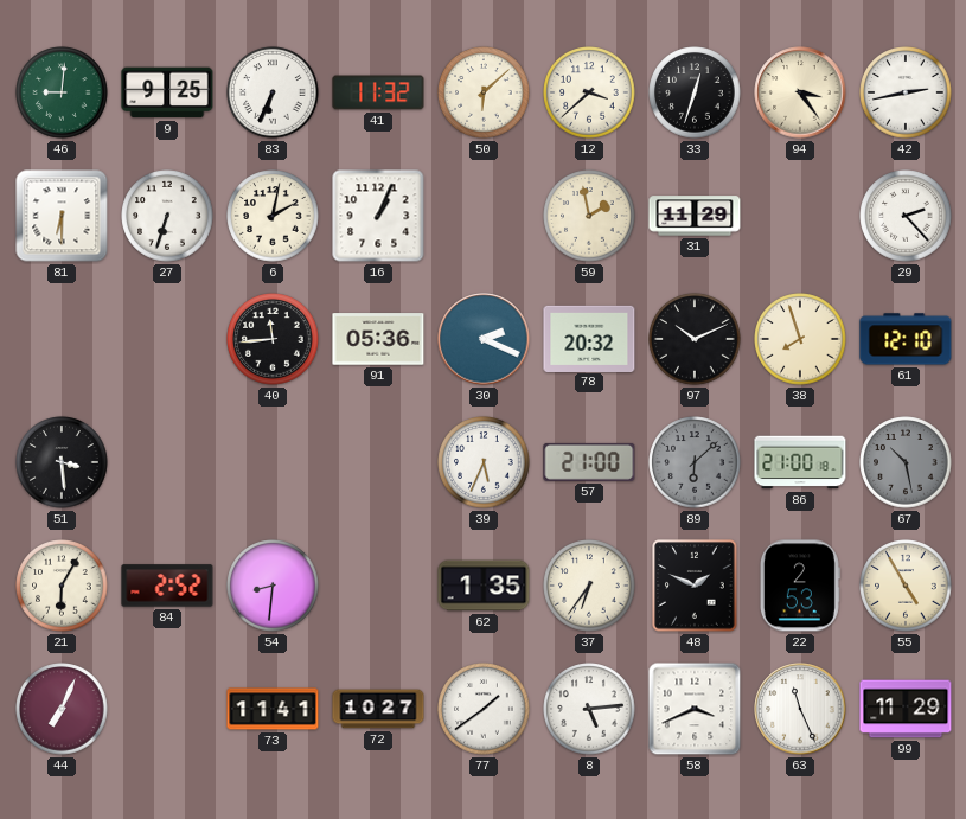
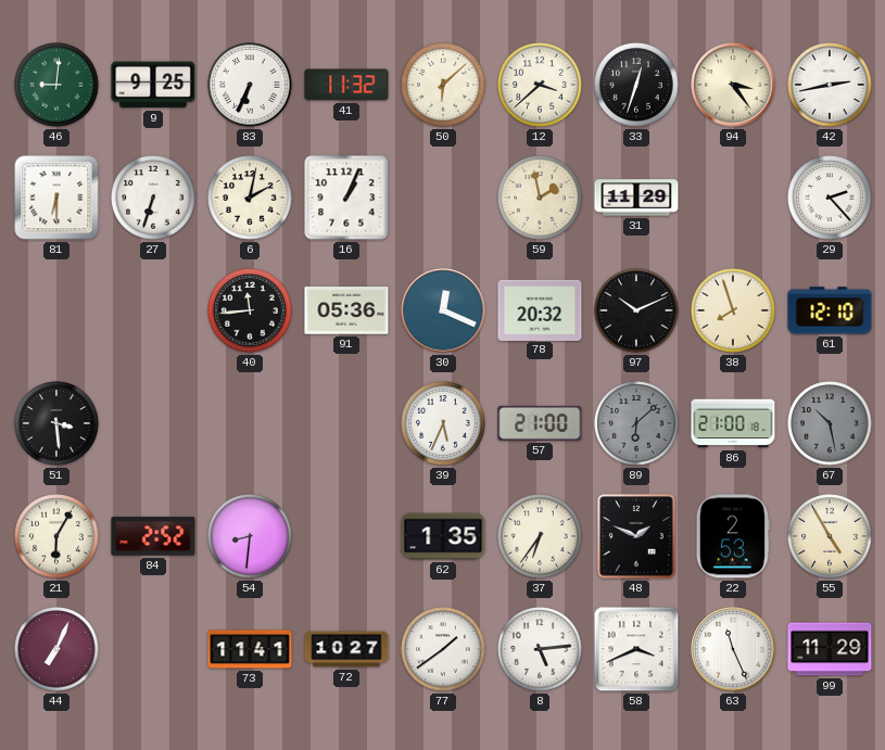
30: 2:19 -> 12:19
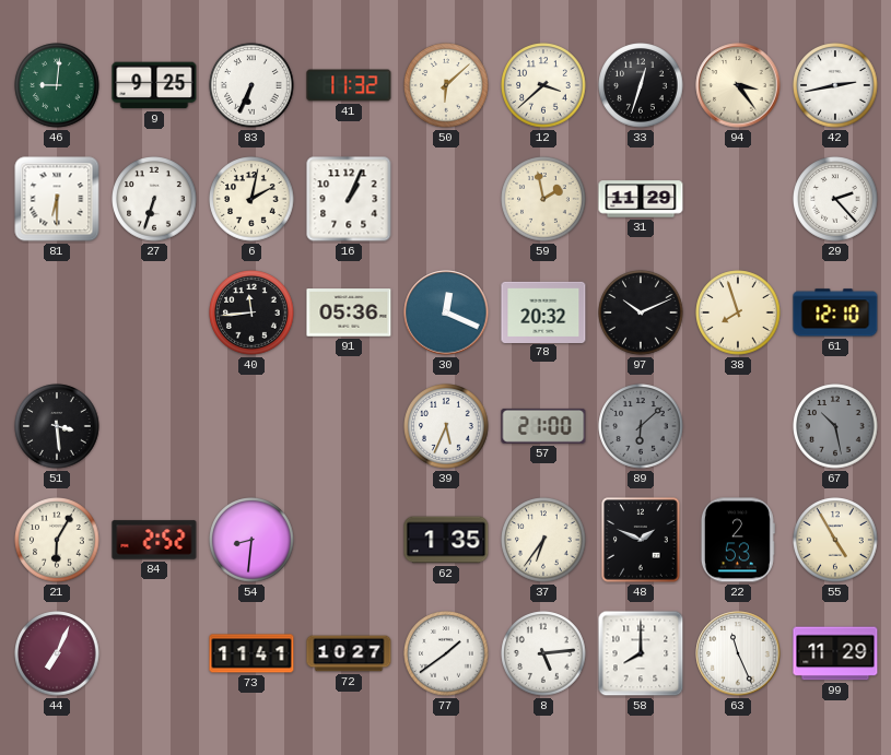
86: 21:00 -> none
58: 3:41 -> 8:00
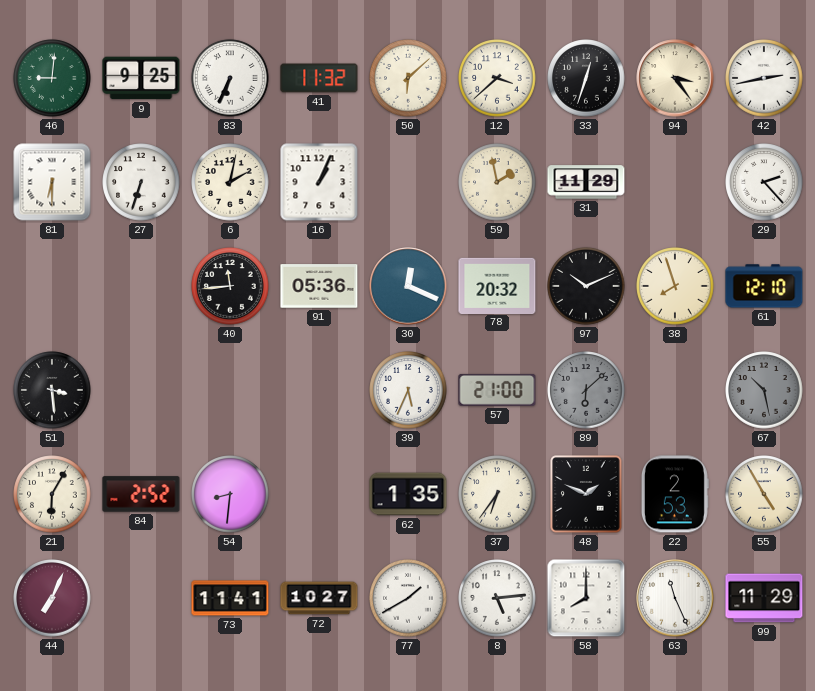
77: 1:39 -> 1:40
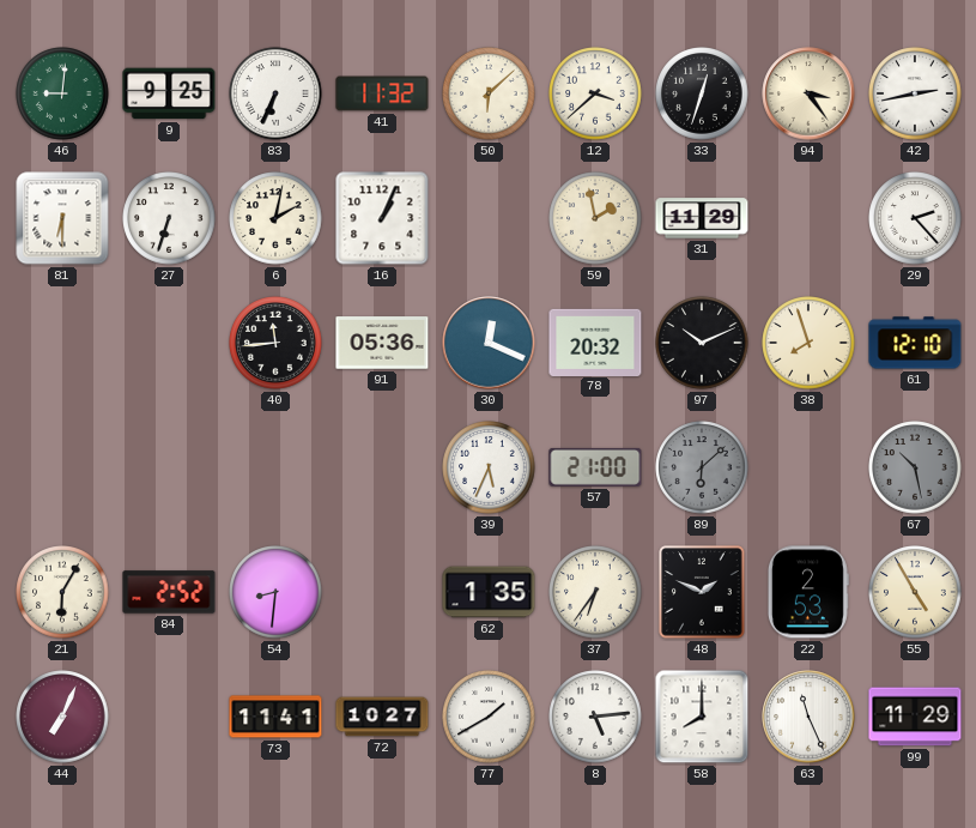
51: 3:29 -> none
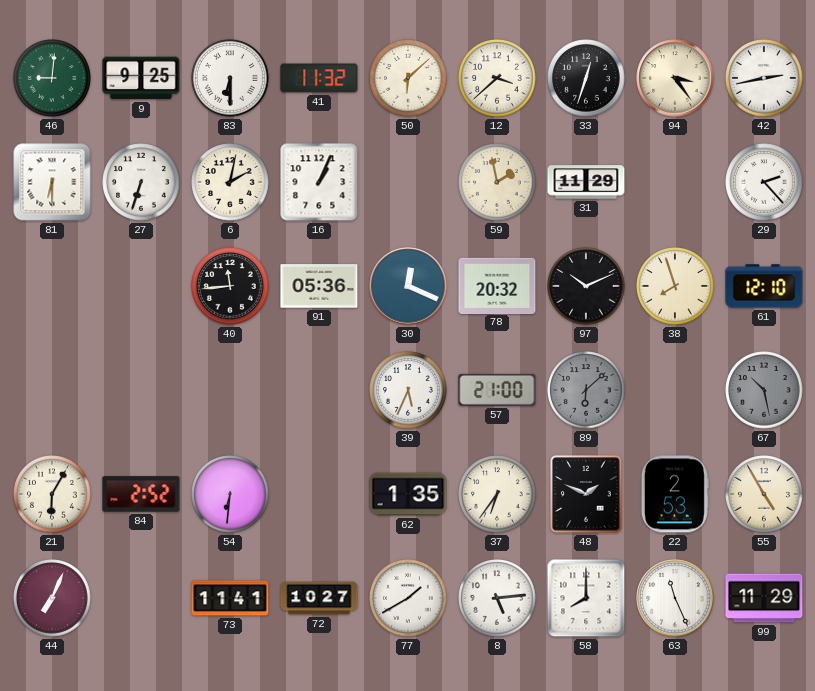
83: 6:34 -> 6:30
54: 8:31 -> 6:31
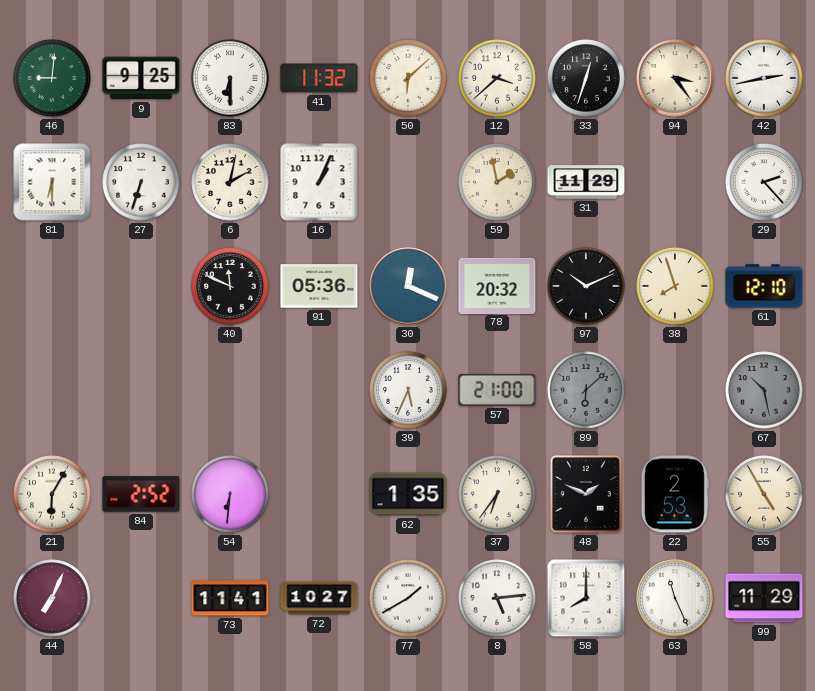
40: 11:44 -> 11:49
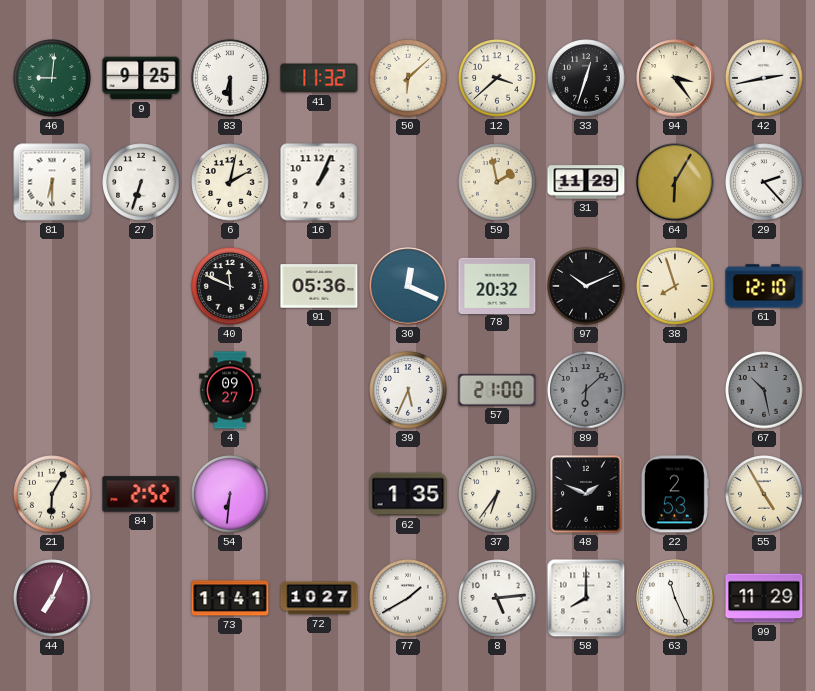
64: none -> 6:05
4: none -> 09:27
